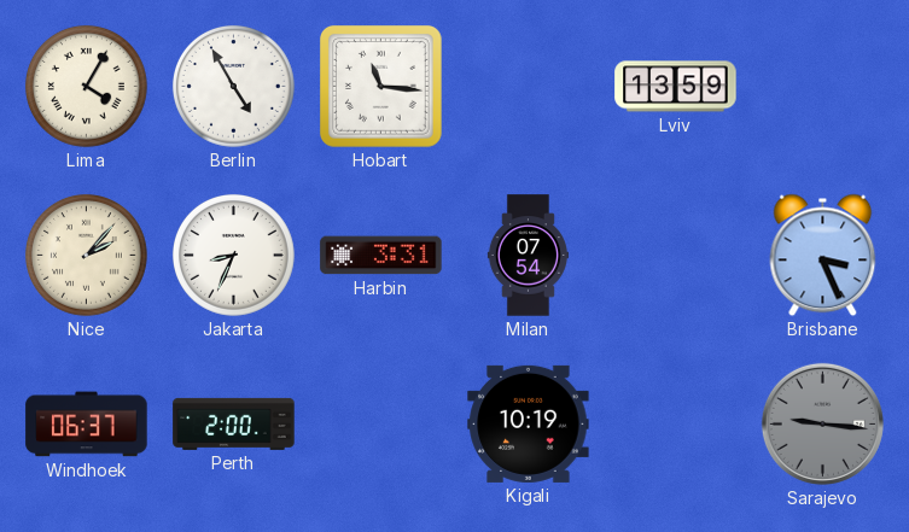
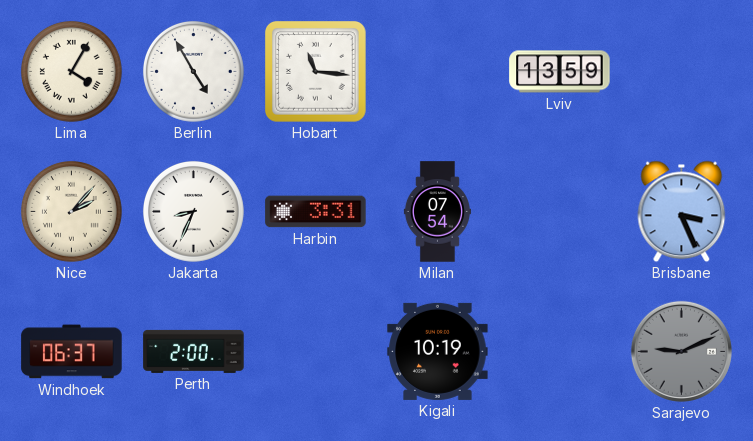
Sarajevo: 9:16 -> 9:11
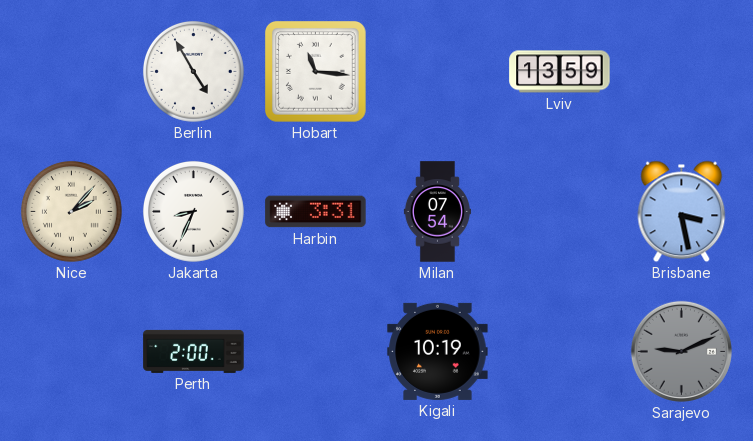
Lima: 4:05 -> none
Brisbane: 3:26 -> 3:28
Windhoek: 06:37 -> none
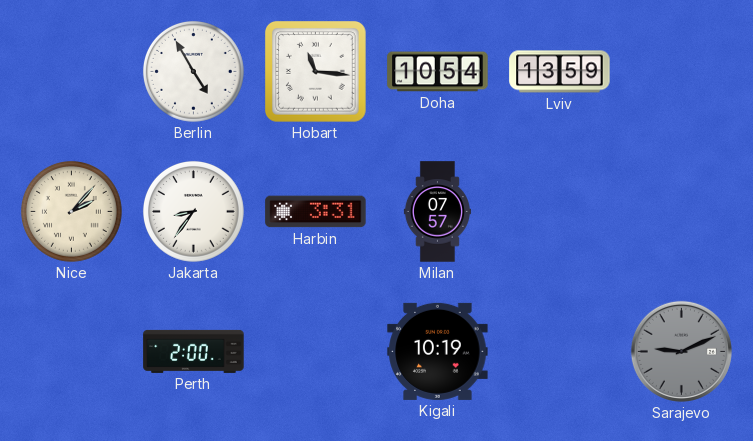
Doha: none -> 10:54
Jakarta: 8:34 -> 8:36
Milan: 07:54 -> 07:57
Brisbane: 3:28 -> none
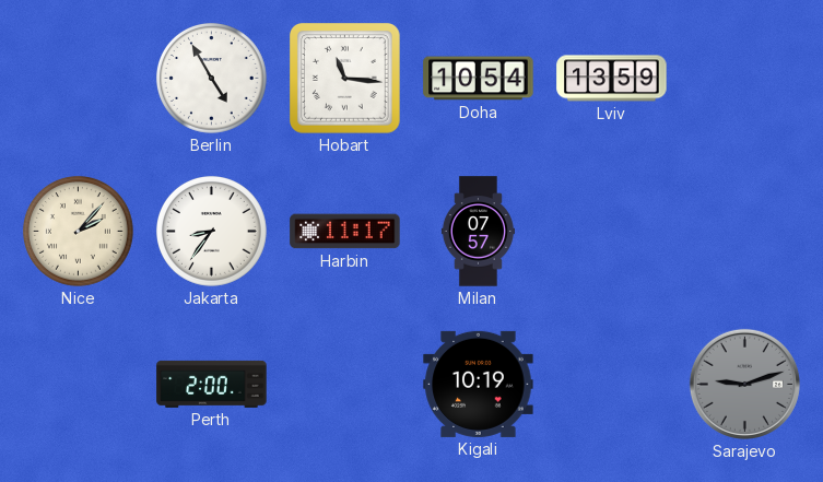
Harbin: 3:31 -> 11:17
Sarajevo: 9:11 -> 9:12
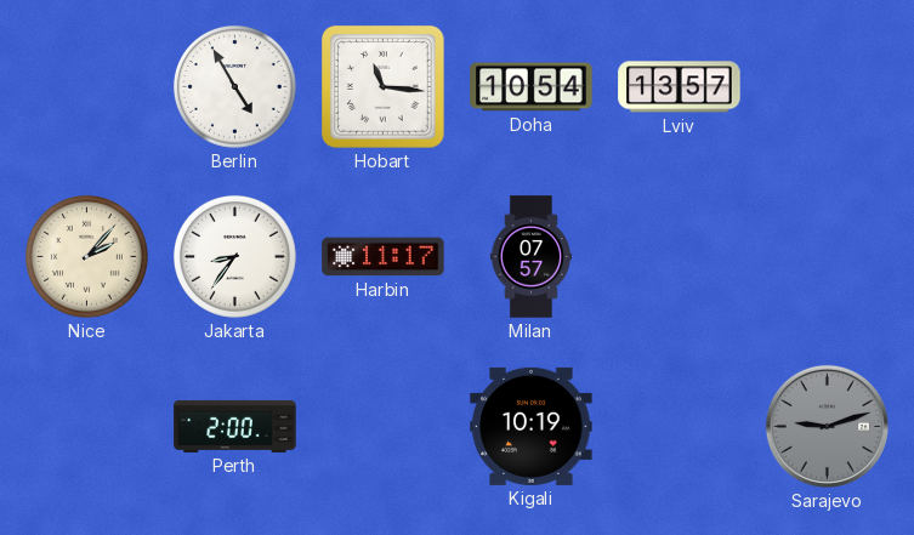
Lviv: 13:59 -> 13:57
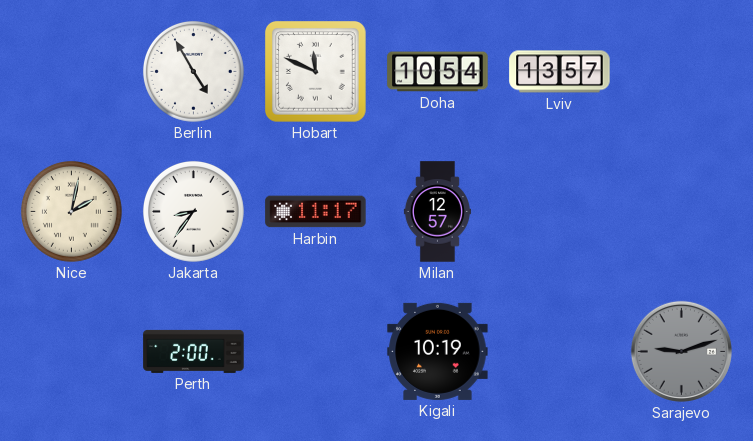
Hobart: 11:16 -> 11:49
Nice: 2:07 -> 2:02
Milan: 07:57 -> 12:57
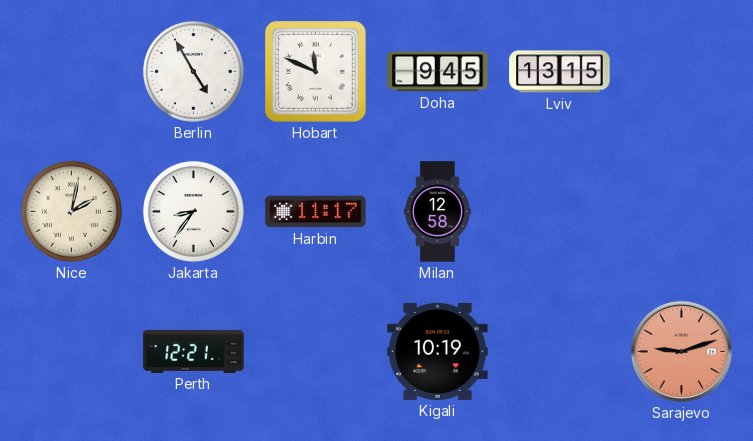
Doha: 10:54 -> 9:45
Lviv: 13:57 -> 13:15
Milan: 12:57 -> 12:58
Perth: 2:00 -> 12:21
Sarajevo dial: grey -> salmon
